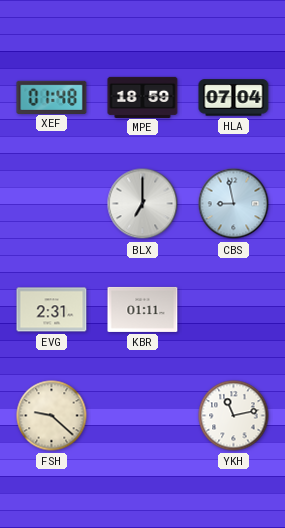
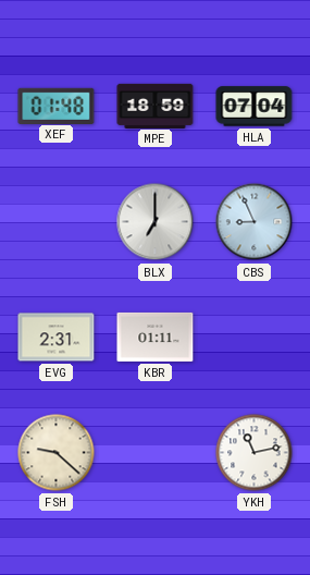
CBS: 8:58 -> 8:56
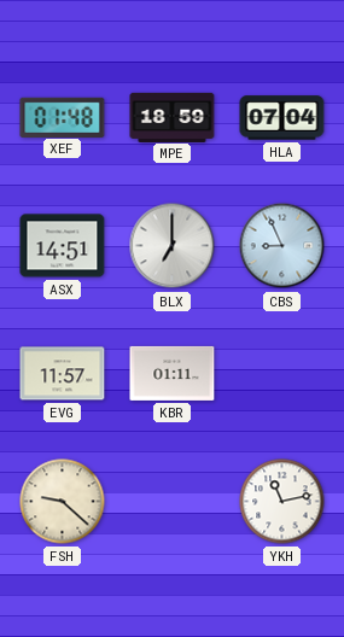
ASX: none -> 14:51
EVG: 2:31 -> 11:57
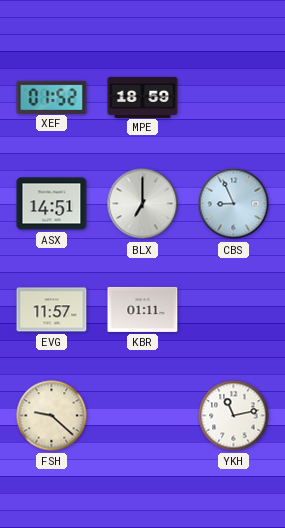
XEF: 01:48 -> 01:52
HLA: 07:04 -> none
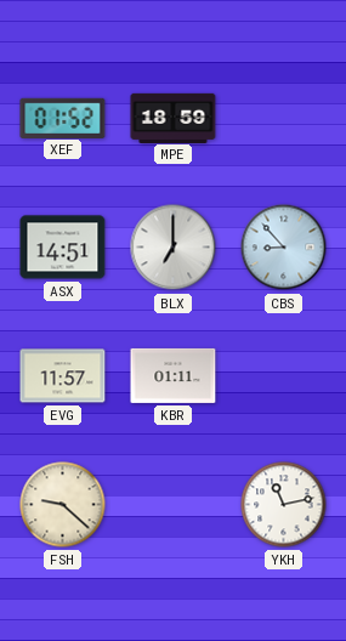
CBS: 8:56 -> 8:53
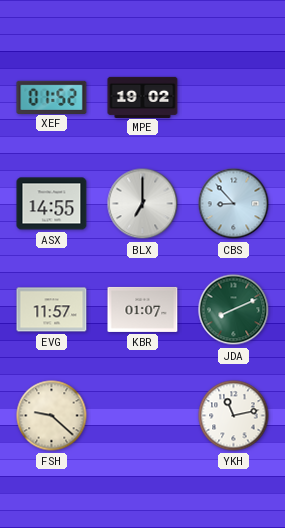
MPE: 18:59 -> 19:02
ASX: 14:51 -> 14:55
KBR: 01:11 -> 01:07
JDA: none -> 8:11
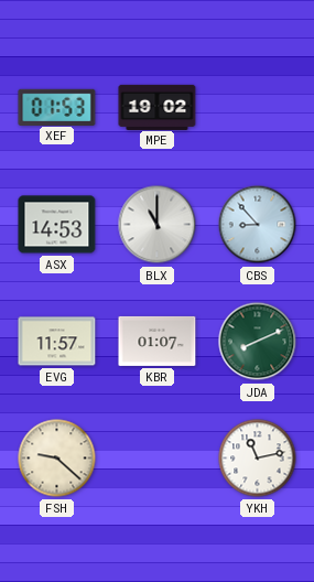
XEF: 01:52 -> 01:53
ASX: 14:55 -> 14:53
BLX: 7:00 -> 11:00
